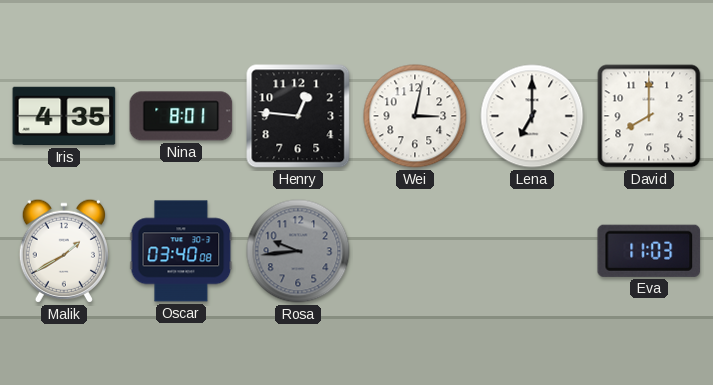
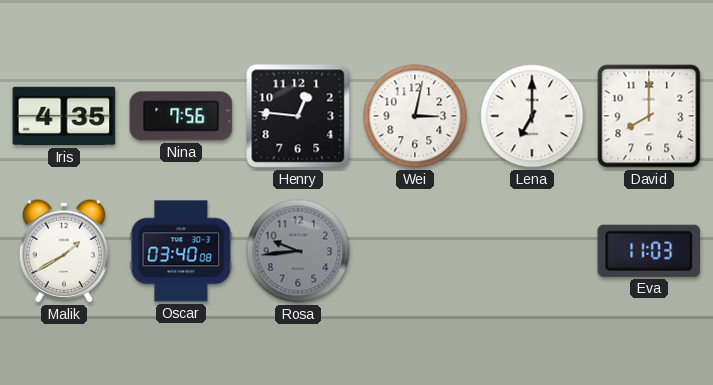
Nina: 8:01 -> 7:56
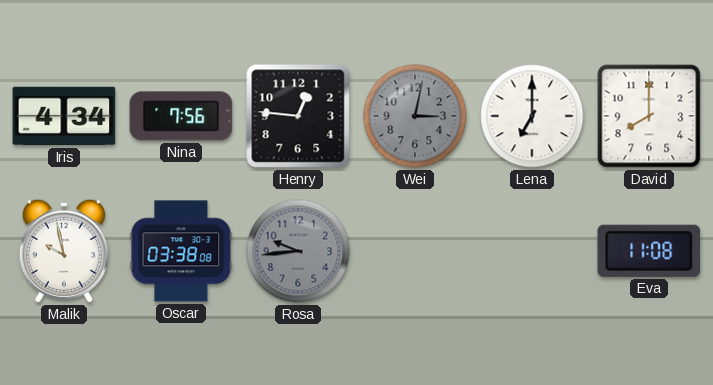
Iris: 4:35 -> 4:34
Wei dial: white -> grey
Malik: 1:40 -> 9:58
Oscar: 03:40 -> 03:38
Eva: 11:03 -> 11:08
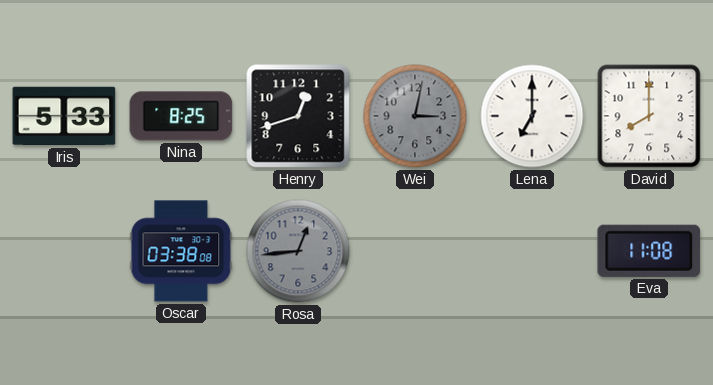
Iris: 4:34 -> 5:33
Nina: 7:56 -> 8:25
Henry: 12:46 -> 12:42
Malik: 9:58 -> none
Rosa: 9:44 -> 12:44
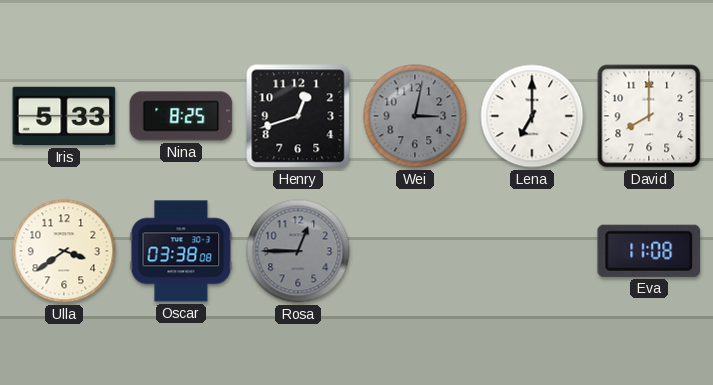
Ulla: none -> 3:39
Rosa: 12:44 -> 12:45
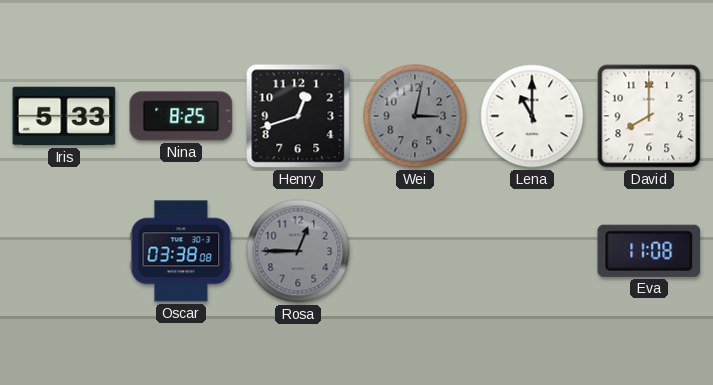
Lena: 7:00 -> 11:00
Ulla: 3:39 -> none
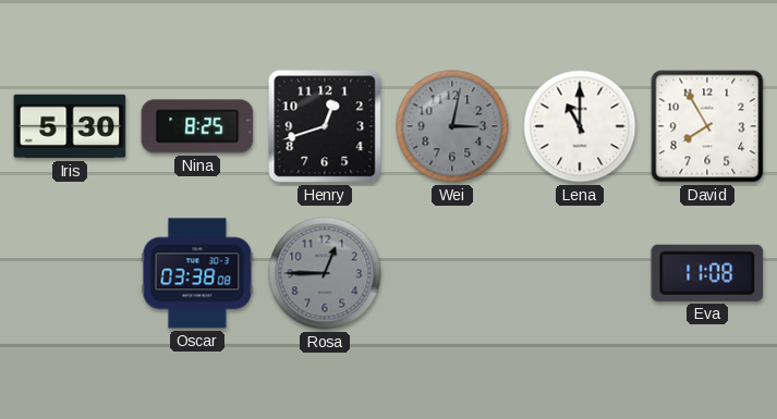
Iris: 5:33 -> 5:30
David: 8:00 -> 7:55
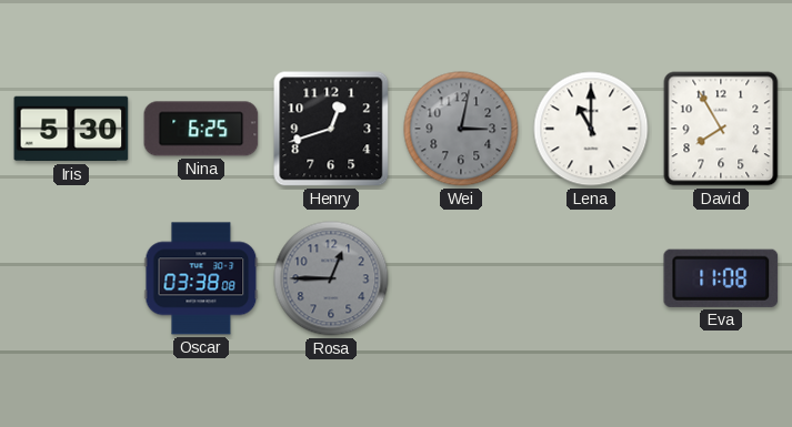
Nina: 8:25 -> 6:25
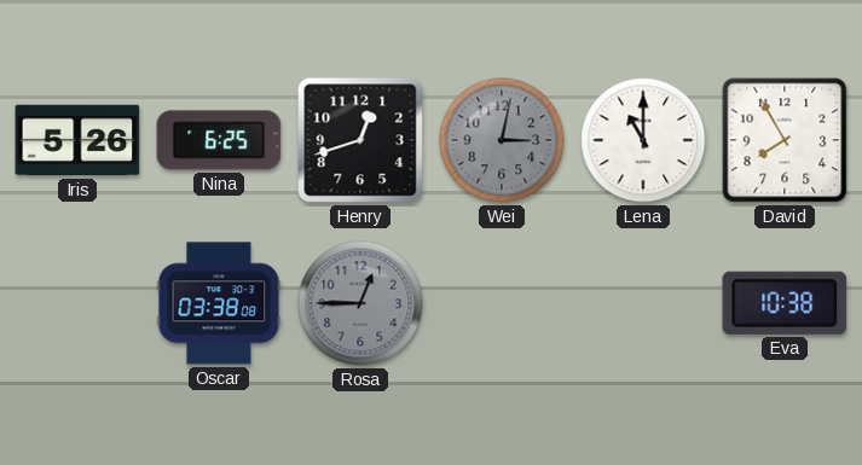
Iris: 5:30 -> 5:26
Eva: 11:08 -> 10:38
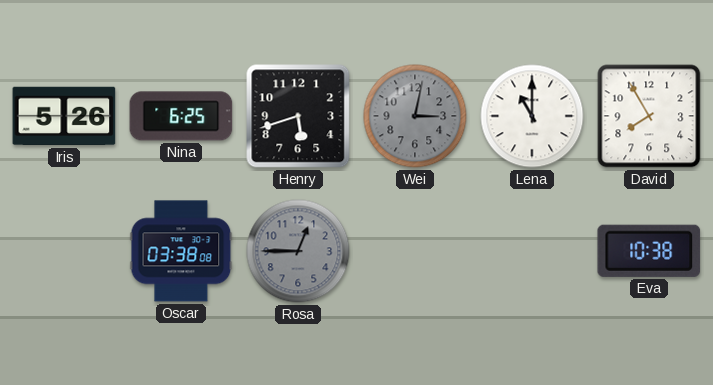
Henry: 12:42 -> 5:42
